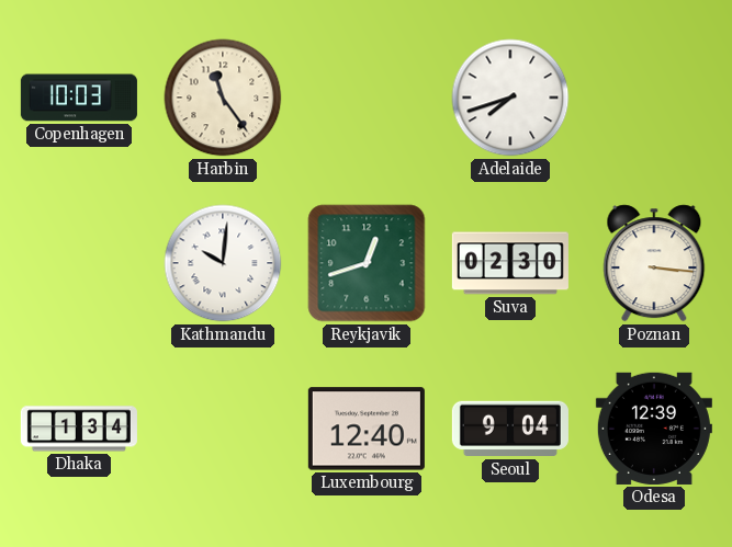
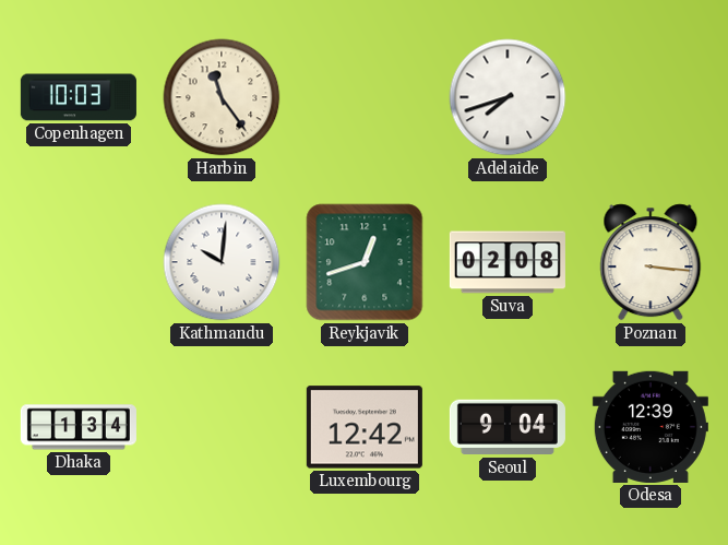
Suva: 02:30 -> 02:08
Luxembourg: 12:40 -> 12:42
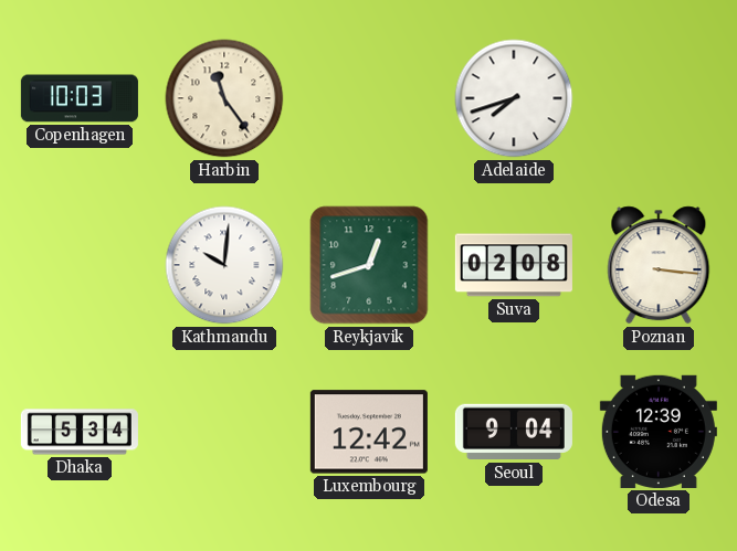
Dhaka: 1:34 -> 5:34
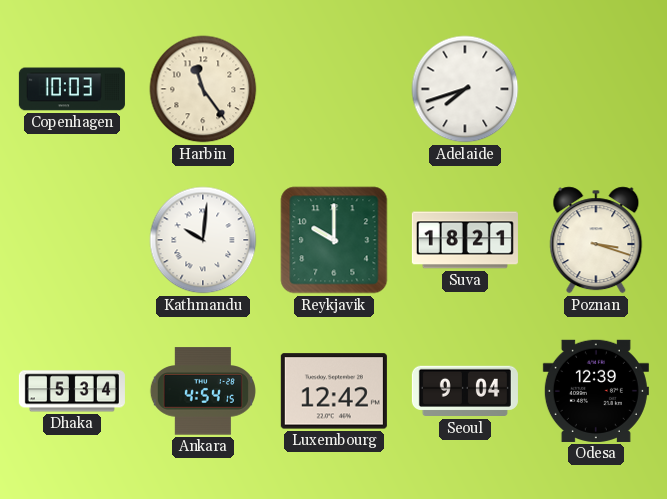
Reykjavik: 12:42 -> 10:00
Suva: 02:08 -> 18:21
Poznan: 3:16 -> 3:18
Ankara: none -> 4:54
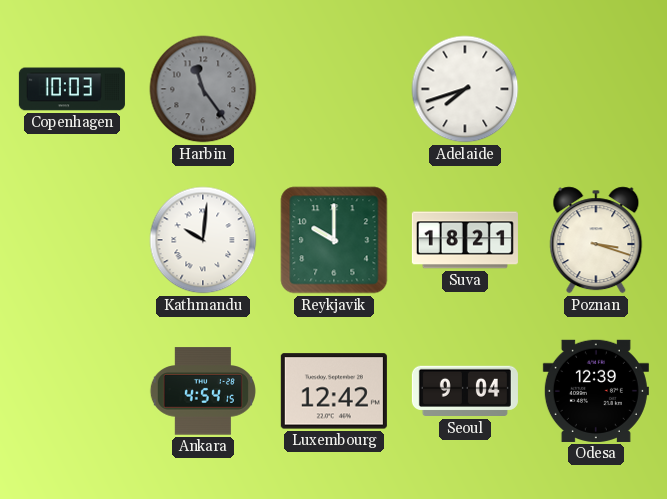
Harbin dial: cream -> grey
Dhaka: 5:34 -> none
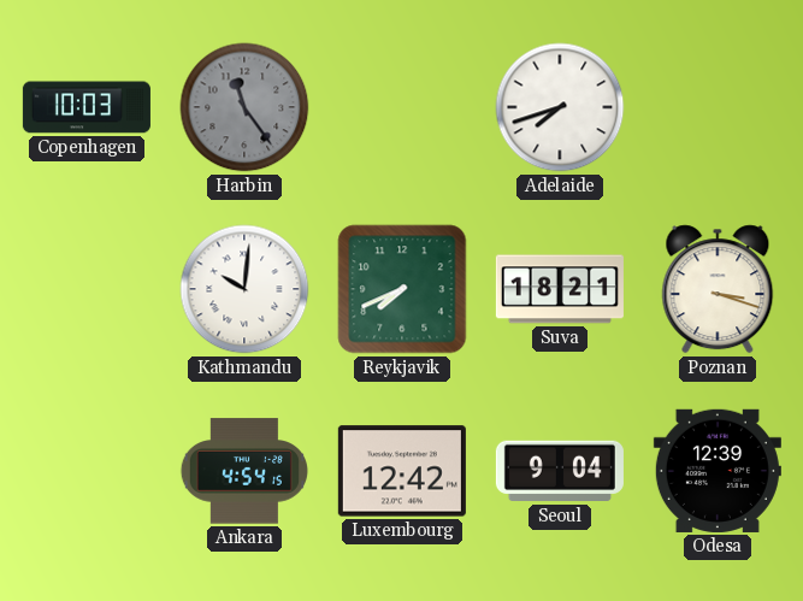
Reykjavik: 10:00 -> 7:41
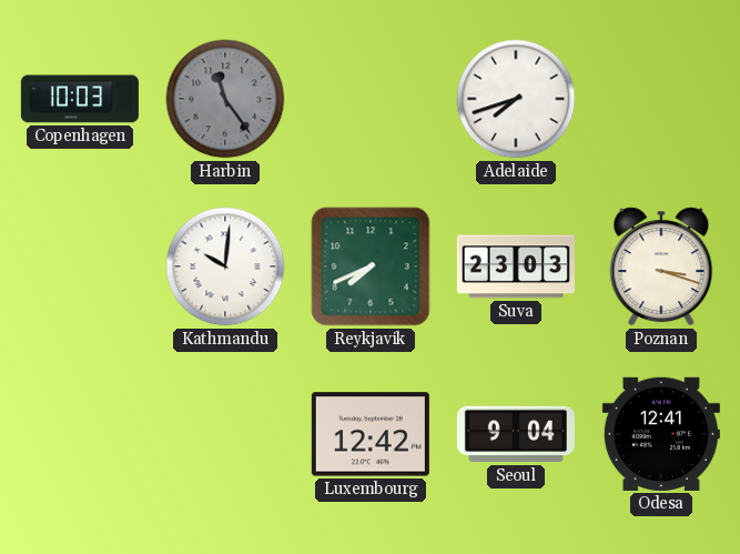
Suva: 18:21 -> 23:03
Ankara: 4:54 -> none
Odesa: 12:39 -> 12:41
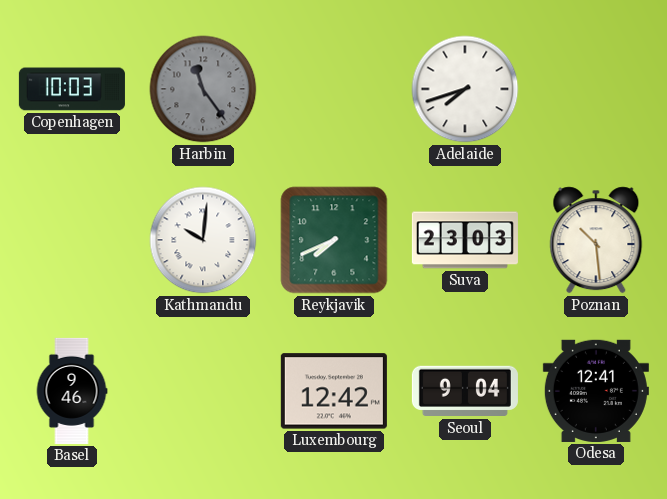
Poznan: 3:18 -> 10:29
Basel: none -> 9:46
